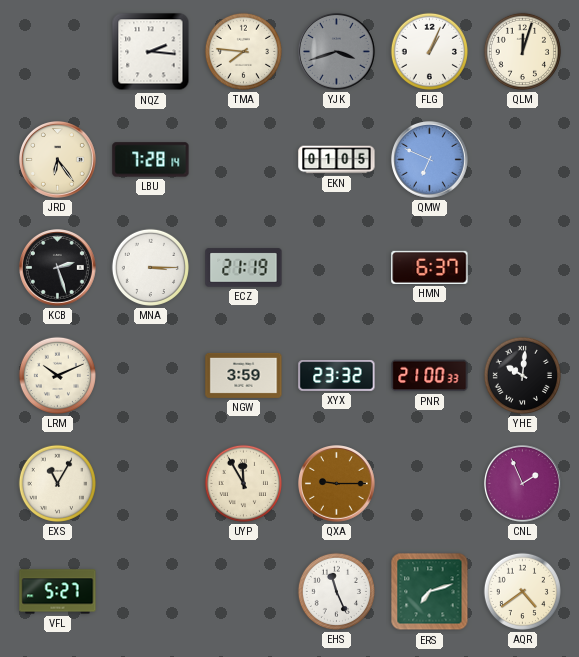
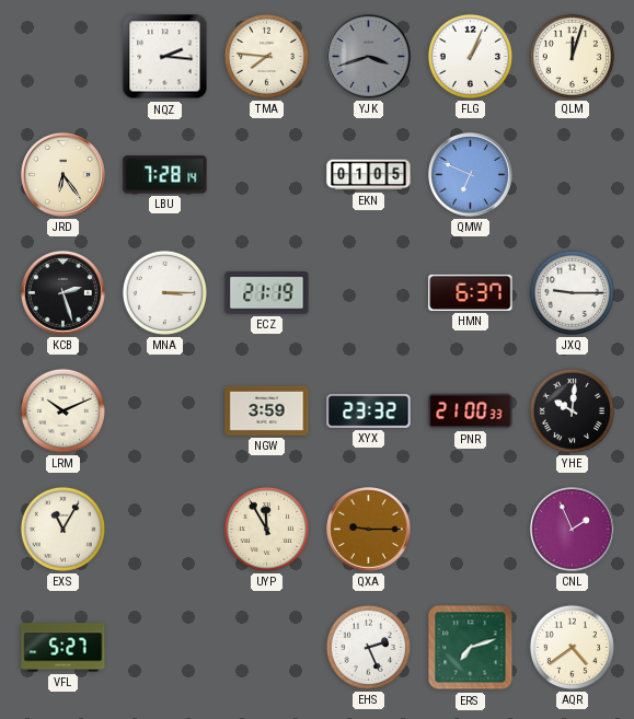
JXQ: none -> 9:15
EHS: 11:26 -> 2:26
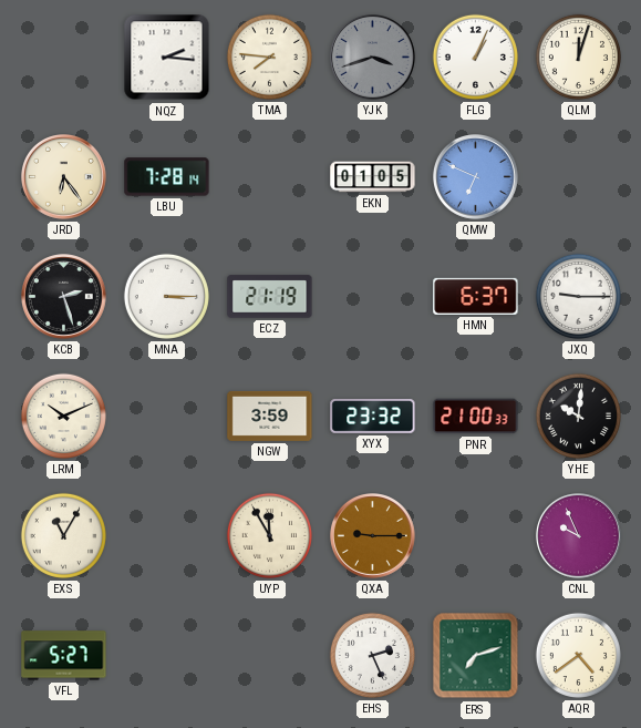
CNL: 1:56 -> 9:56
